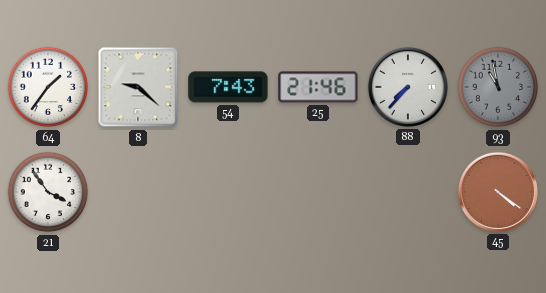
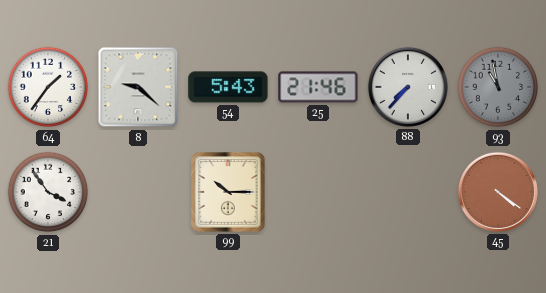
54: 7:43 -> 5:43
99: none -> 10:15
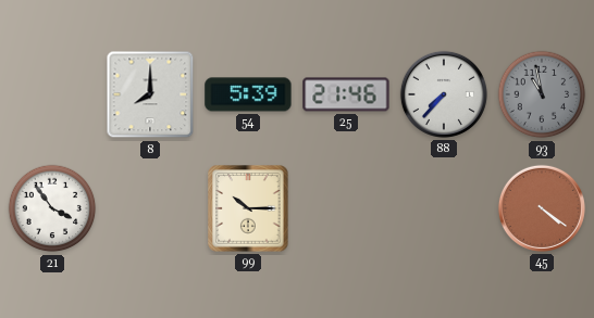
64: 1:36 -> none
8: 9:22 -> 8:00
54: 5:43 -> 5:39
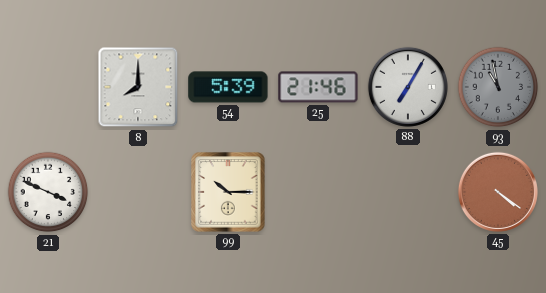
88: 7:37 -> 7:05
21: 3:54 -> 3:49
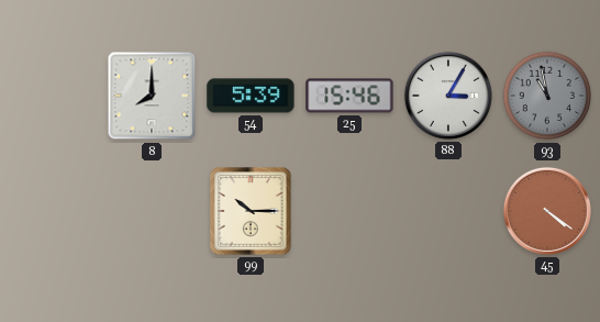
25: 21:46 -> 15:46
88: 7:05 -> 3:05
21: 3:49 -> none
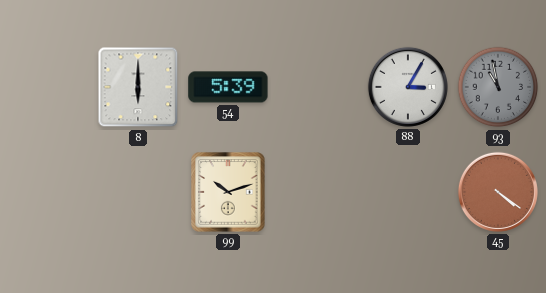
8: 8:00 -> 6:00
25: 15:46 -> none
99: 10:15 -> 10:12
